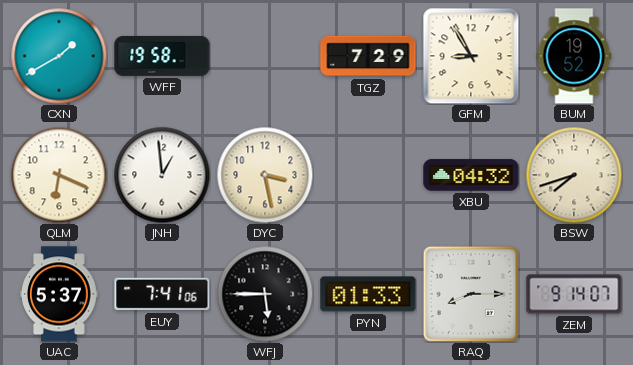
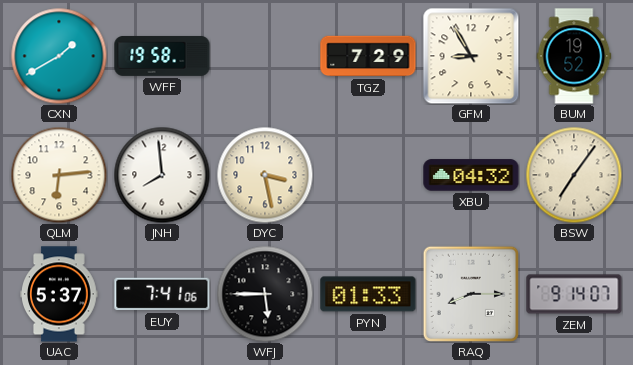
QLM: 6:19 -> 6:14
JNH: 12:59 -> 7:59
BSW: 7:42 -> 7:06
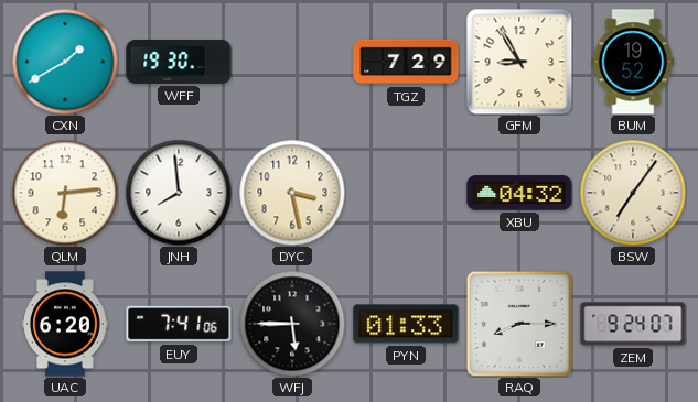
WFF: 19:58 -> 19:30
UAC: 5:37 -> 6:20
ZEM: 9:14 -> 9:24
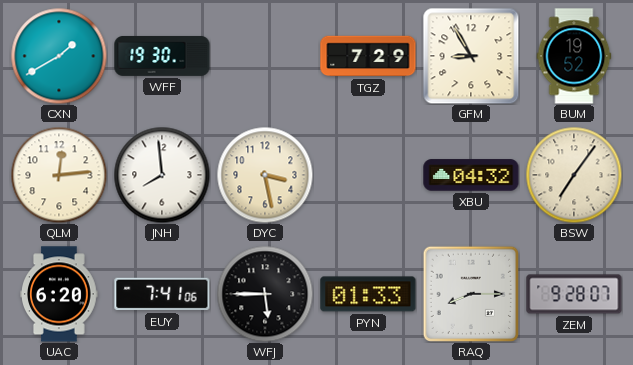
QLM: 6:14 -> 12:14
ZEM: 9:24 -> 9:28
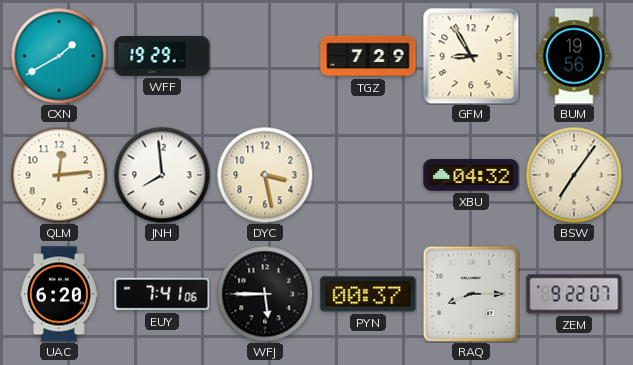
WFF: 19:30 -> 19:29
BUM: 19:52 -> 19:56
PYN: 01:33 -> 00:37
ZEM: 9:28 -> 9:22
